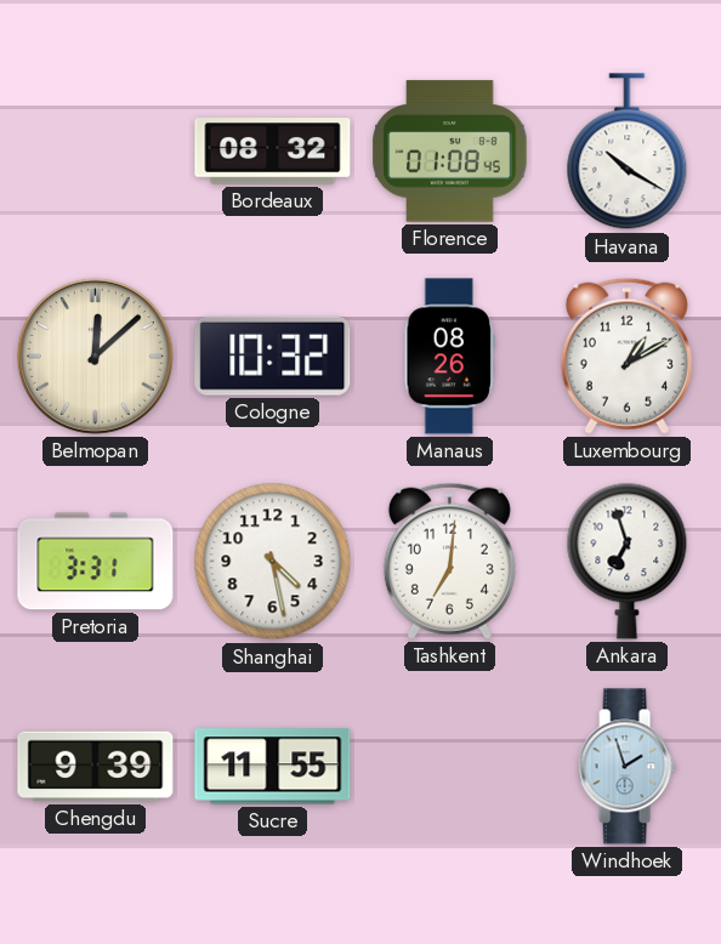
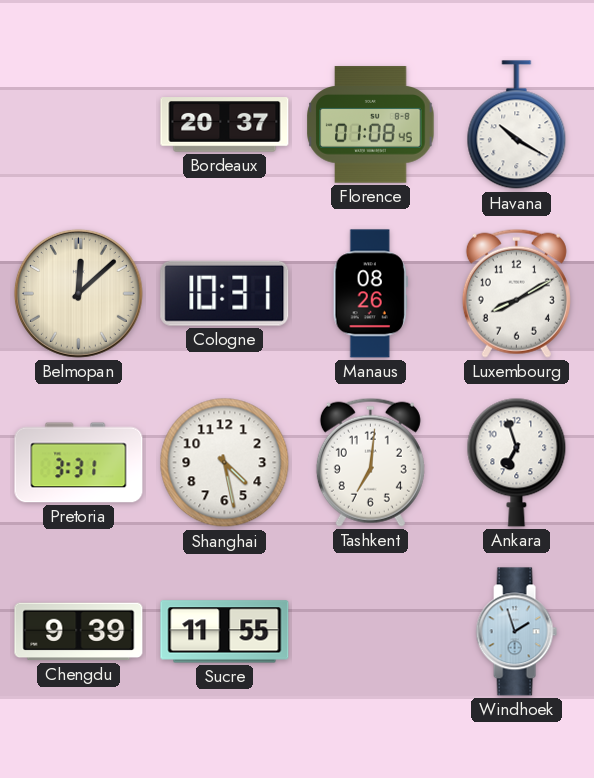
Bordeaux: 08:32 -> 20:37
Cologne: 10:32 -> 10:31
Luxembourg: 1:10 -> 8:10
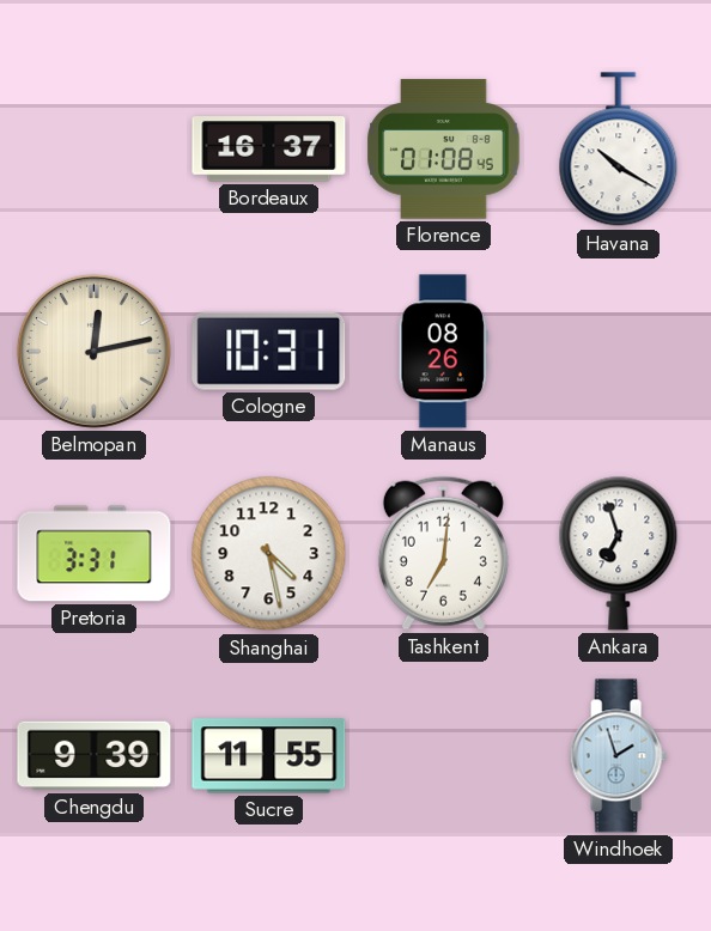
Bordeaux: 20:37 -> 16:37
Belmopan: 12:08 -> 12:13
Luxembourg: 8:10 -> none
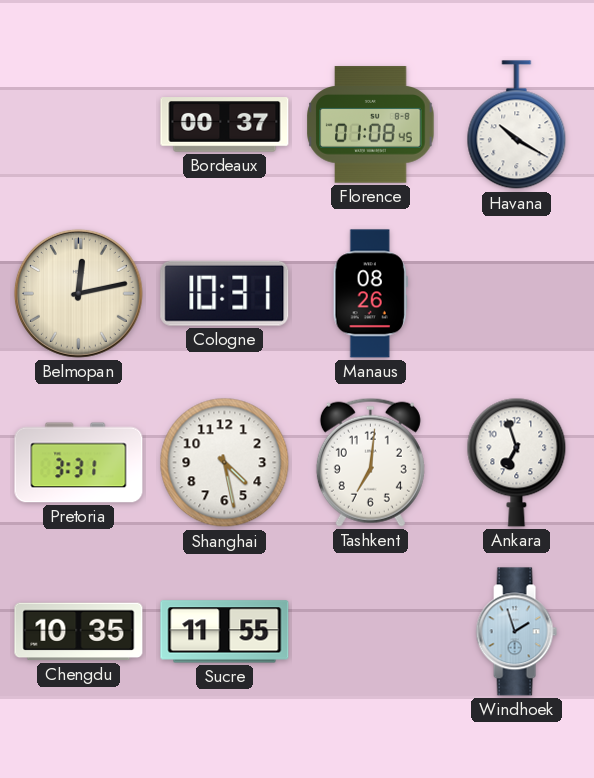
Bordeaux: 16:37 -> 00:37
Chengdu: 9:39 -> 10:35
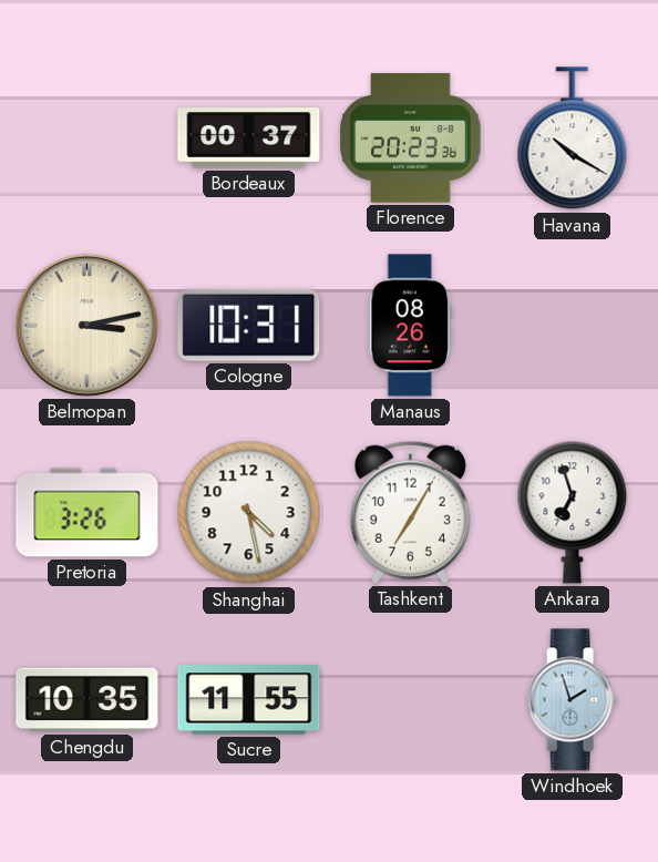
Florence: 01:08 -> 20:23
Belmopan: 12:13 -> 3:13
Pretoria: 3:31 -> 3:26
Tashkent: 7:01 -> 7:05
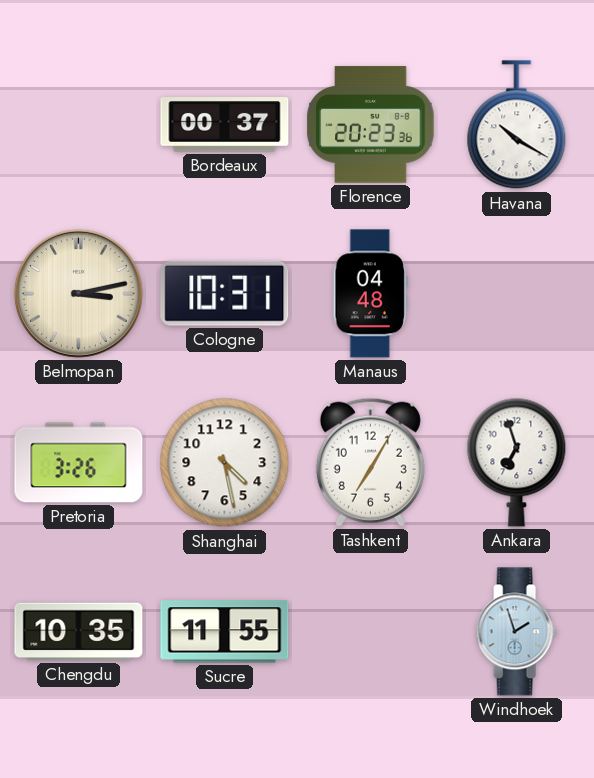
Manaus: 08:26 -> 04:48
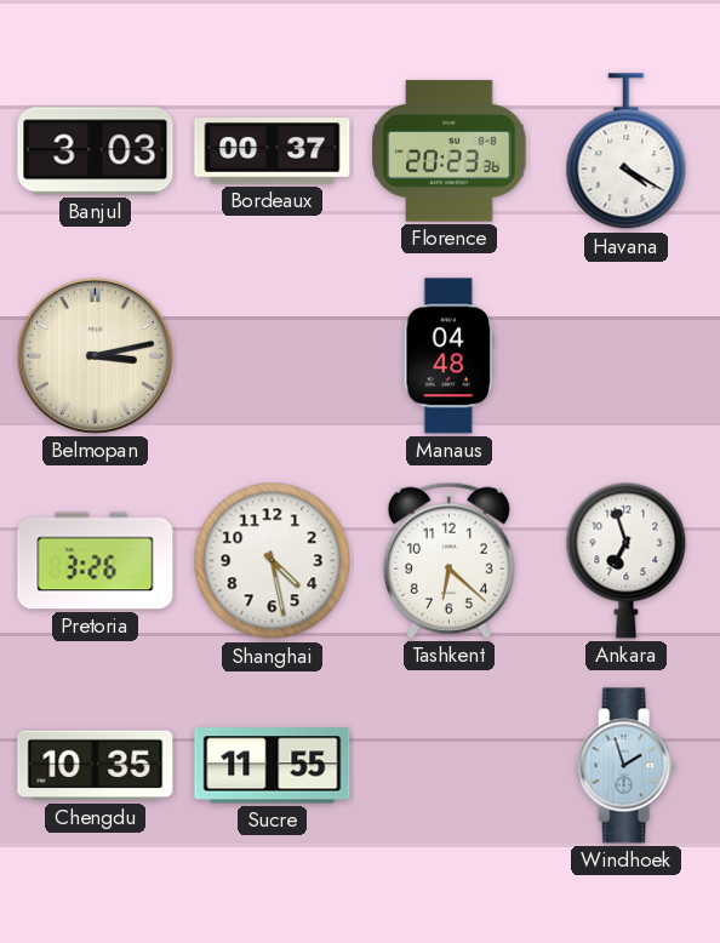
Banjul: none -> 3:03
Havana: 10:20 -> 4:20
Cologne: 10:31 -> none
Tashkent: 7:05 -> 6:22
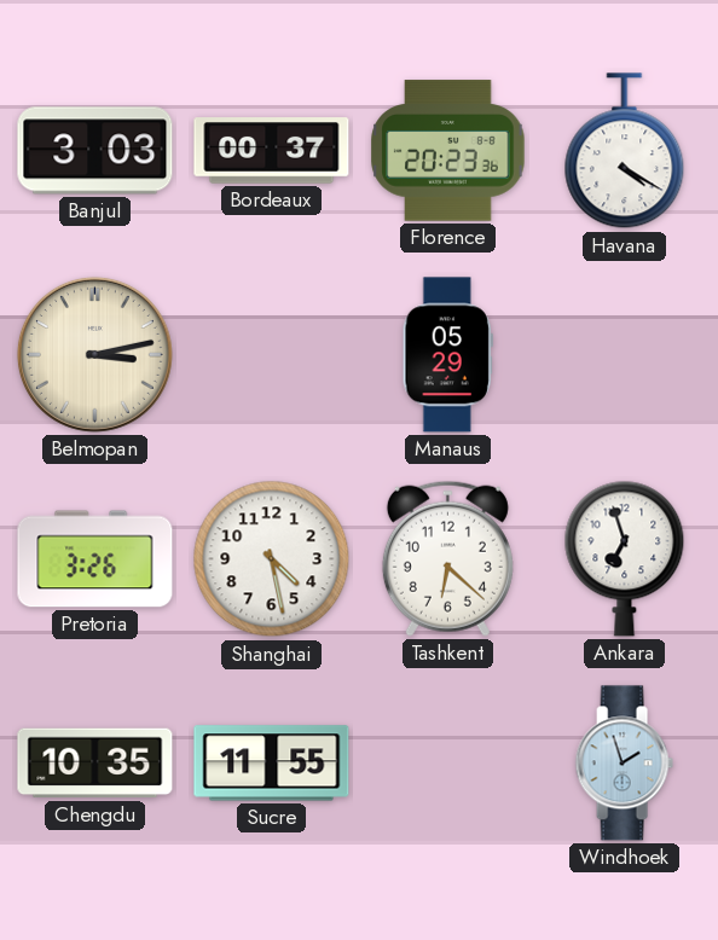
Manaus: 04:48 -> 05:29
